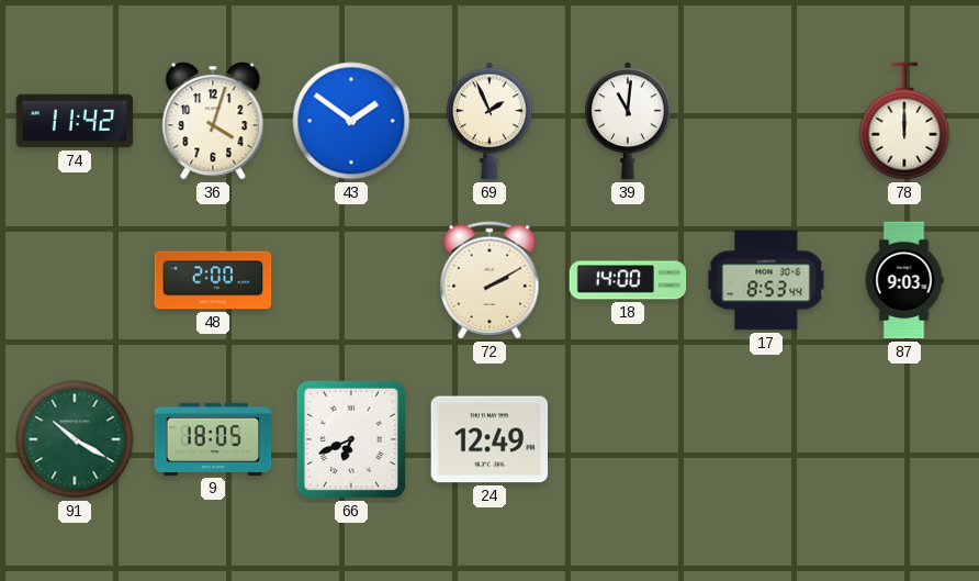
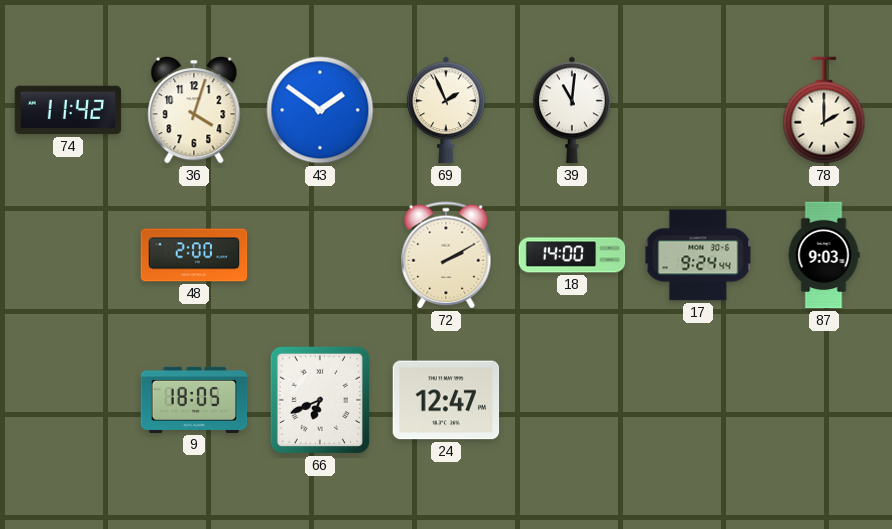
78: 12:00 -> 2:00
17: 8:53 -> 9:24
91: 10:20 -> none
24: 12:49 -> 12:47
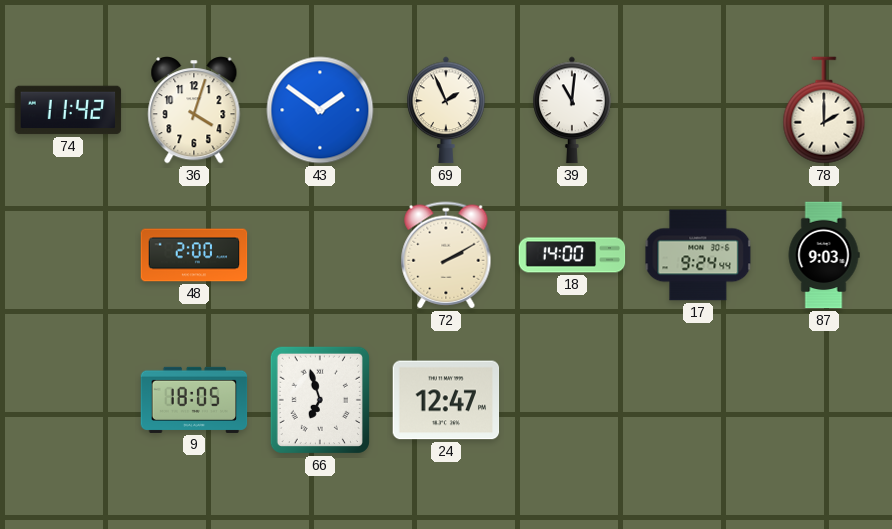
66: 6:41 -> 6:57
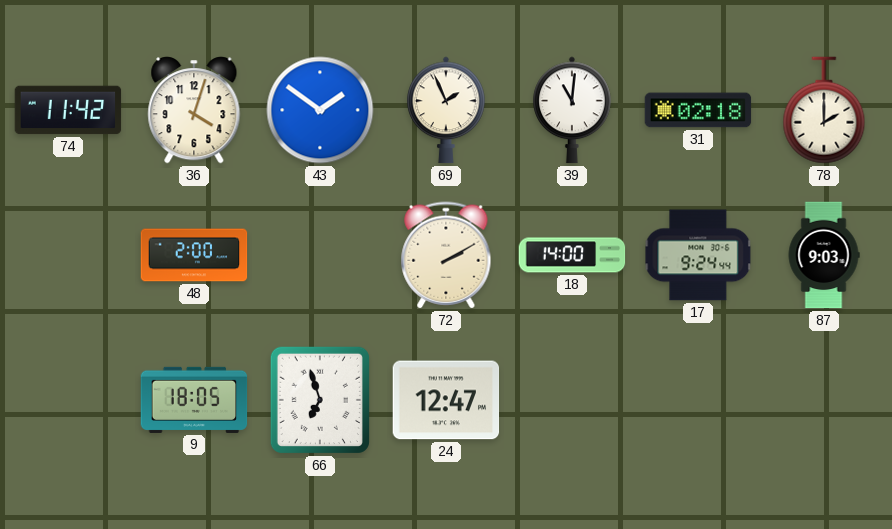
31: none -> 02:18
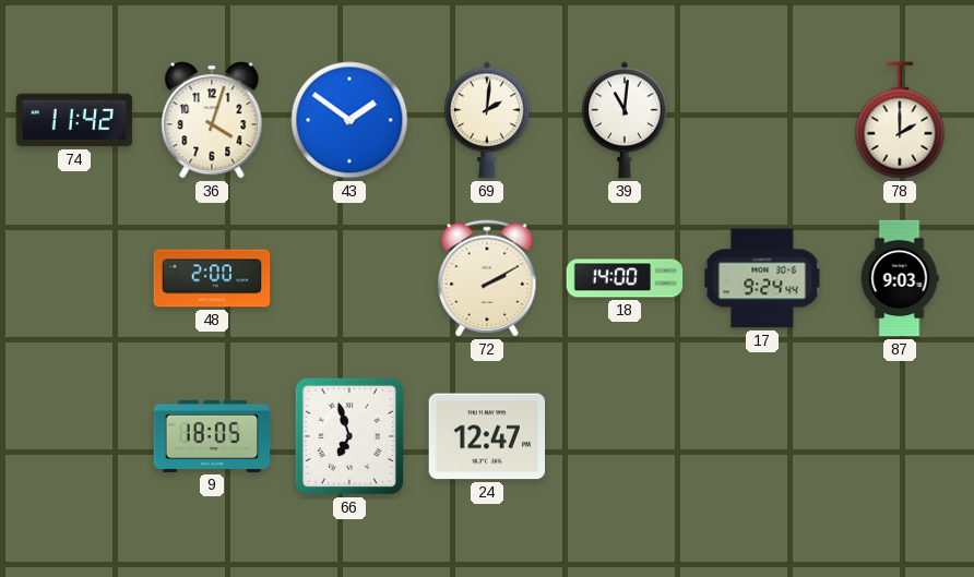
69: 1:56 -> 2:01
31: 02:18 -> none
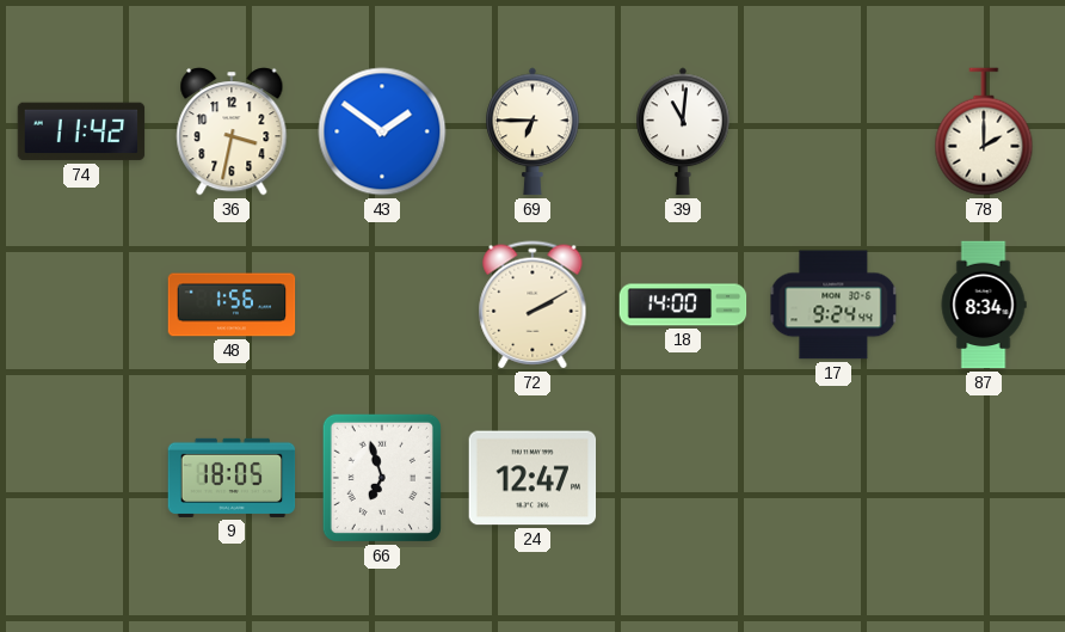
36: 4:03 -> 3:32
69: 2:01 -> 6:45
48: 2:00 -> 1:56
87: 9:03 -> 8:34
